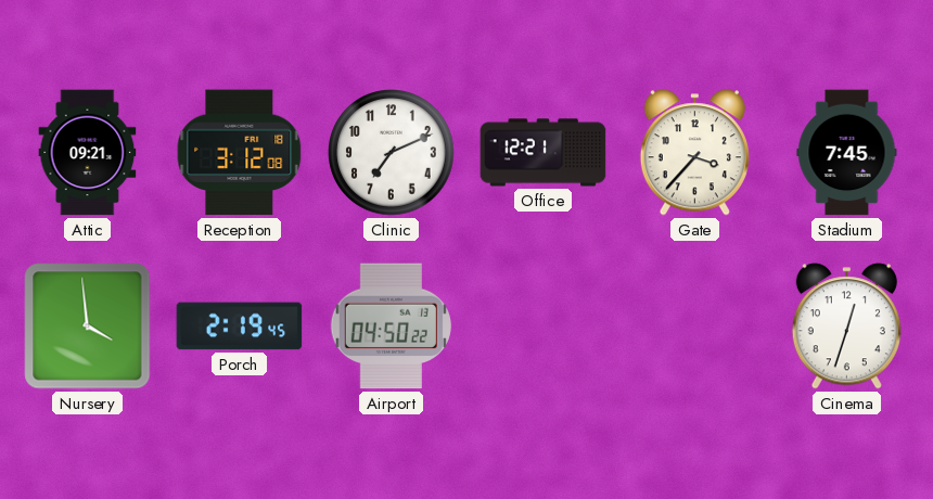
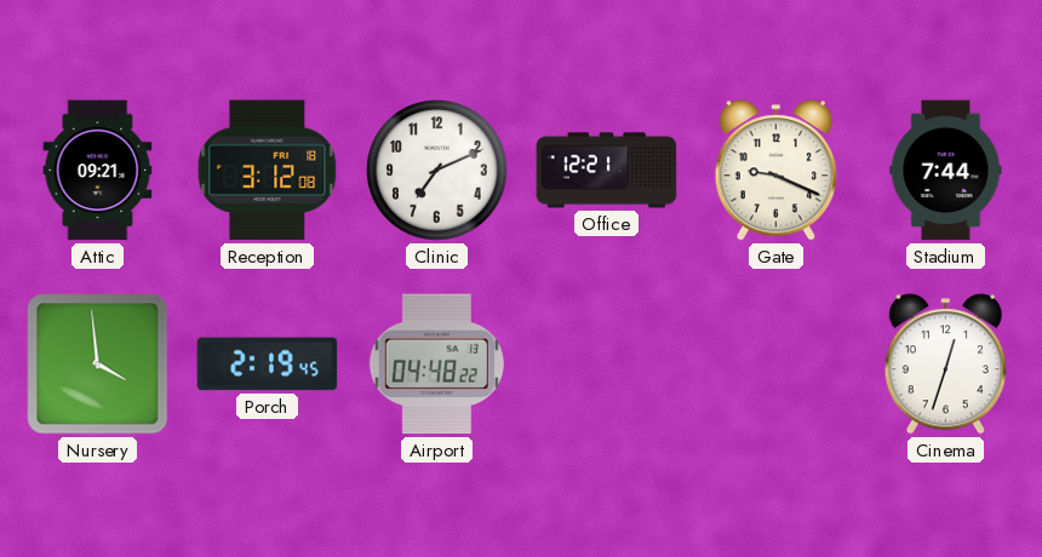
Gate: 3:37 -> 9:19
Stadium: 7:45 -> 7:44
Airport: 04:50 -> 04:48
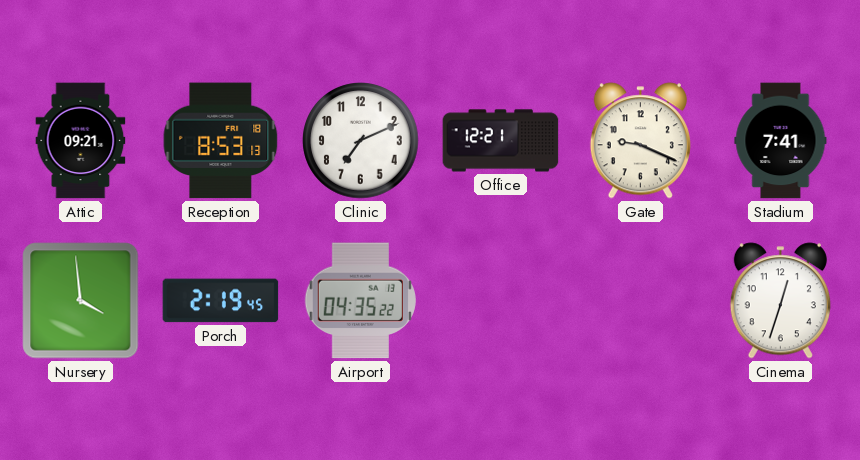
Reception: 3:12 -> 8:53
Stadium: 7:44 -> 7:41
Airport: 04:48 -> 04:35
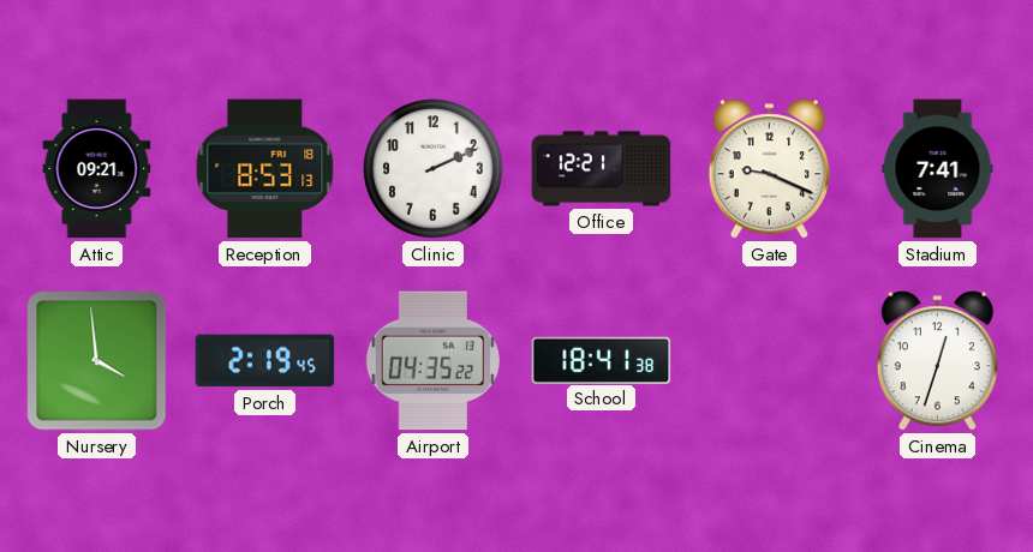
Clinic: 7:11 -> 2:11
School: none -> 18:41
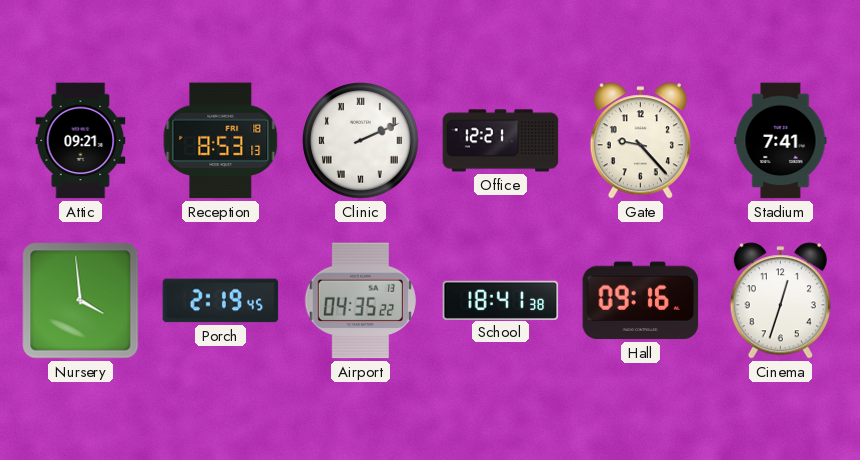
Clinic numerals: Arabic -> Roman
Gate: 9:19 -> 9:23
Hall: none -> 09:16
